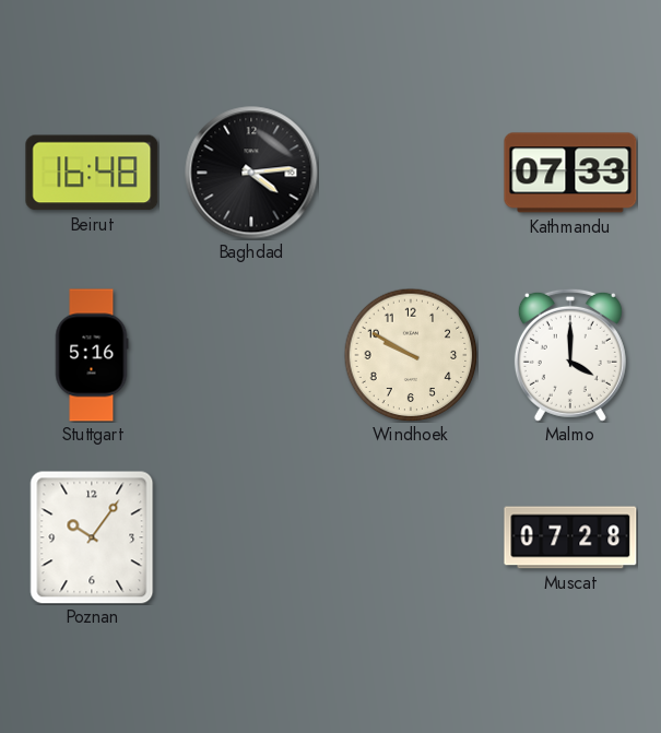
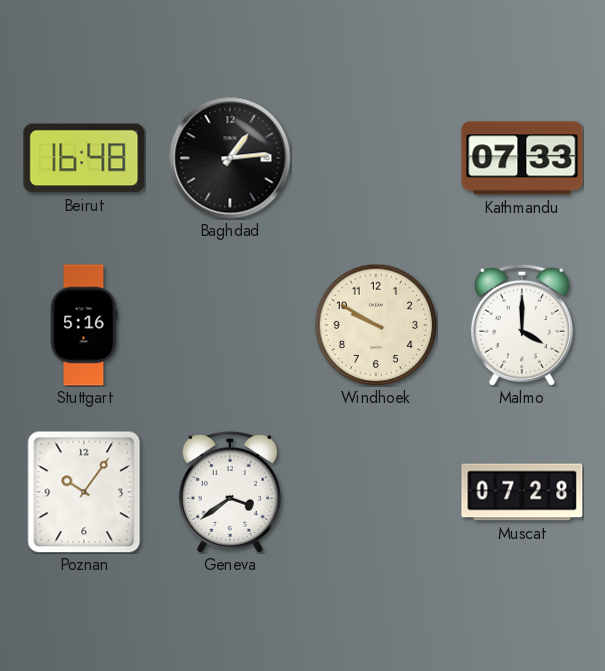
Baghdad: 4:14 -> 1:14
Geneva: none -> 3:39
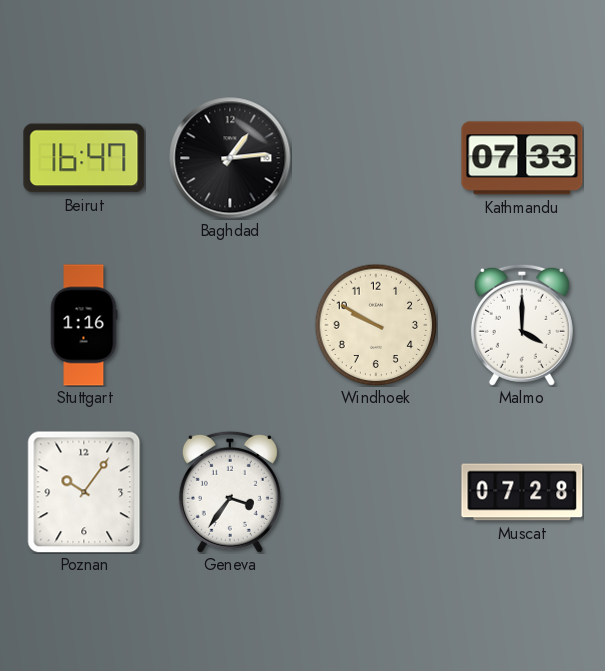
Beirut: 16:48 -> 16:47
Stuttgart: 5:16 -> 1:16
Geneva: 3:39 -> 3:36
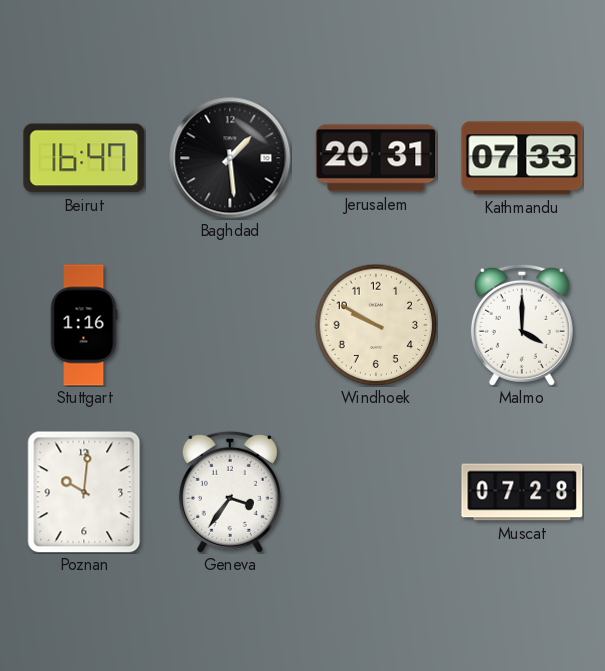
Baghdad: 1:14 -> 1:29
Jerusalem: none -> 20:31
Poznan: 10:06 -> 10:01
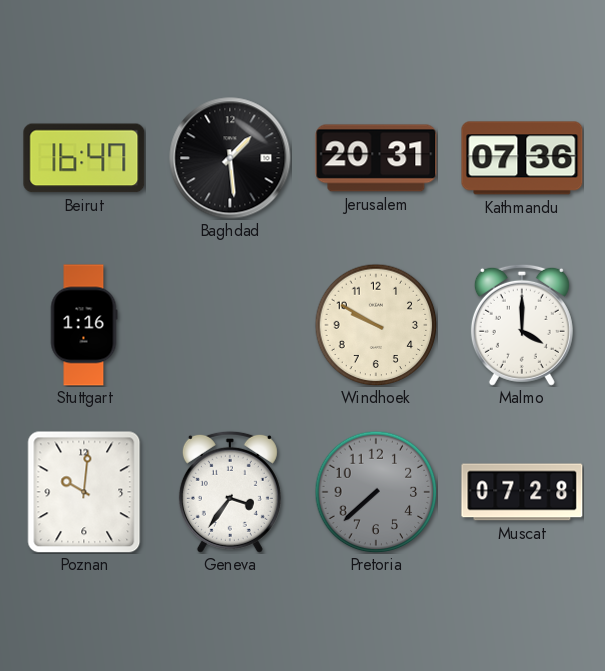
Kathmandu: 07:33 -> 07:36
Pretoria: none -> 7:38
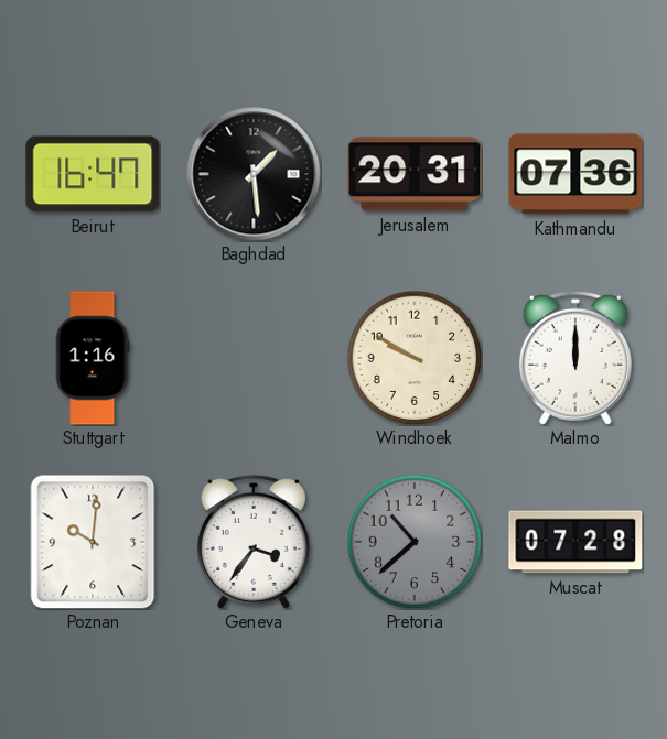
Malmo: 4:00 -> 12:00
Pretoria: 7:38 -> 10:38
